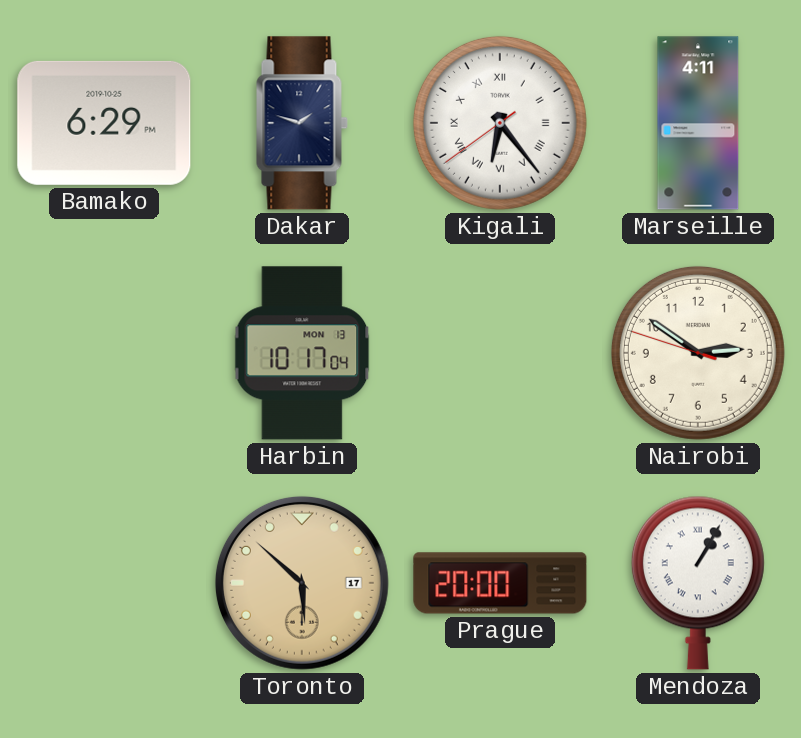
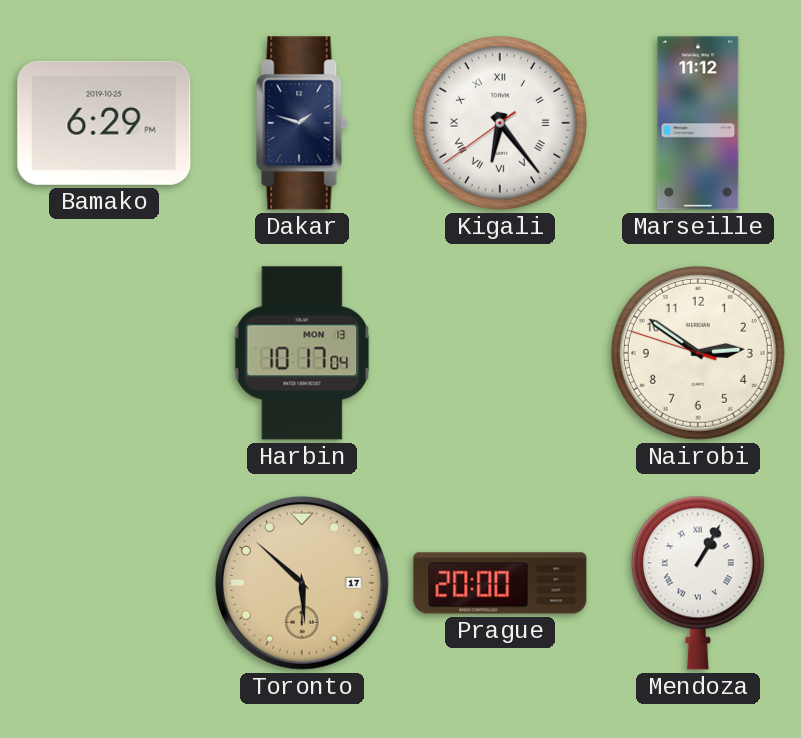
Marseille: 4:11 -> 11:12
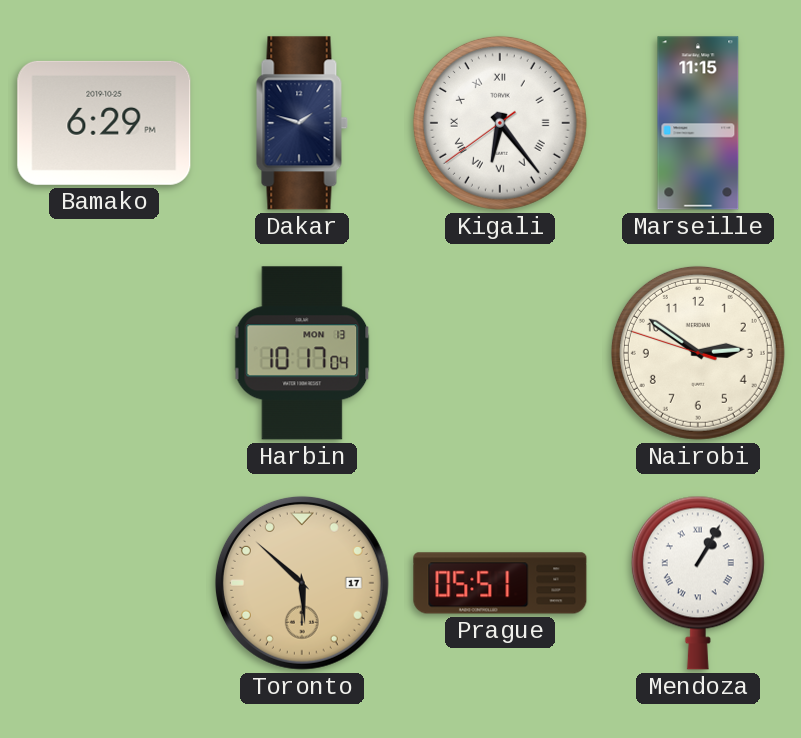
Marseille: 11:12 -> 11:15
Prague: 20:00 -> 05:51
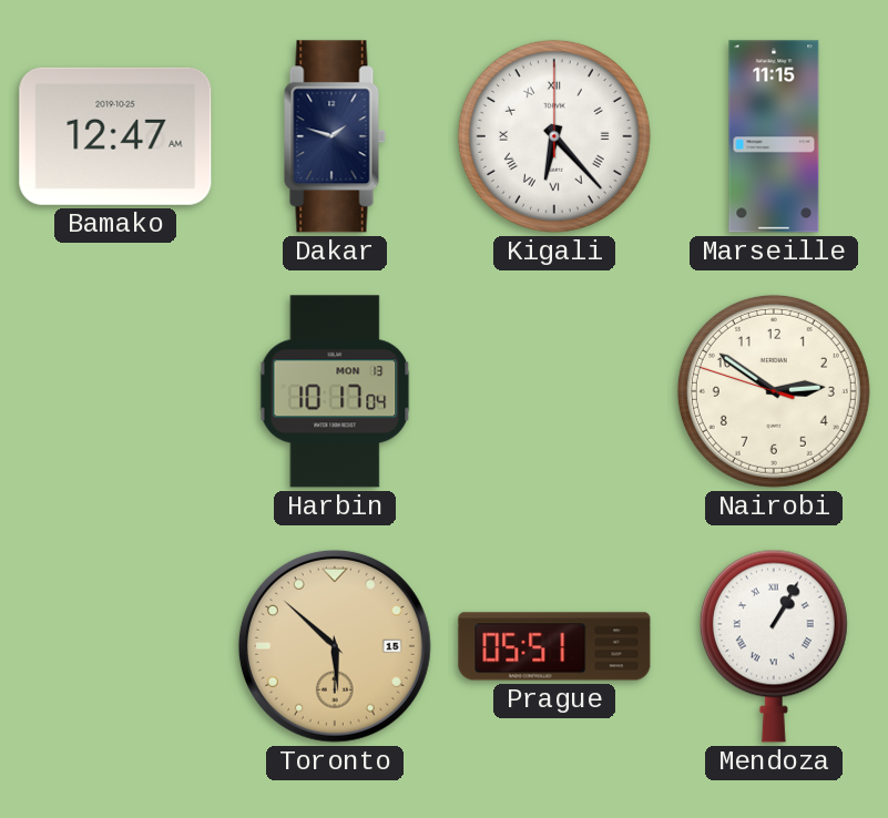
Bamako: 6:29 -> 12:47
Kigali: 6:23:39 -> 6:23:00
Toronto date: 17 -> 15
